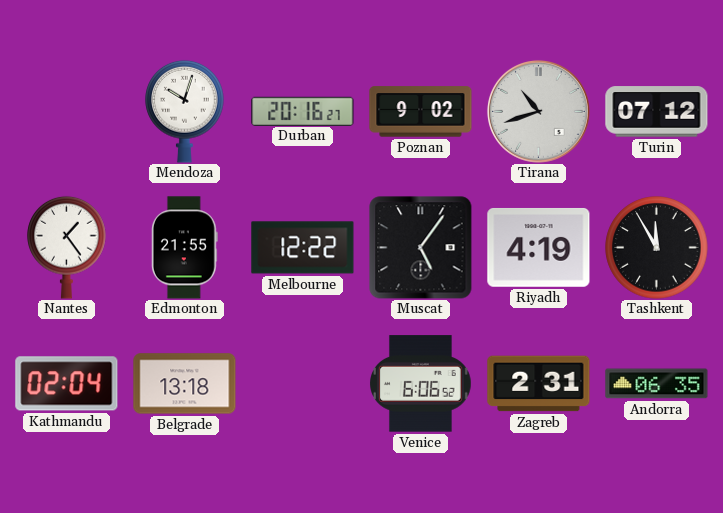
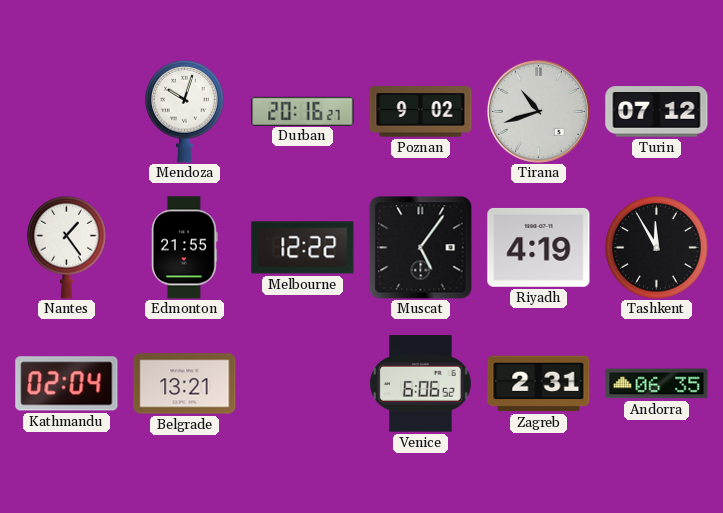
Belgrade: 13:18 -> 13:21
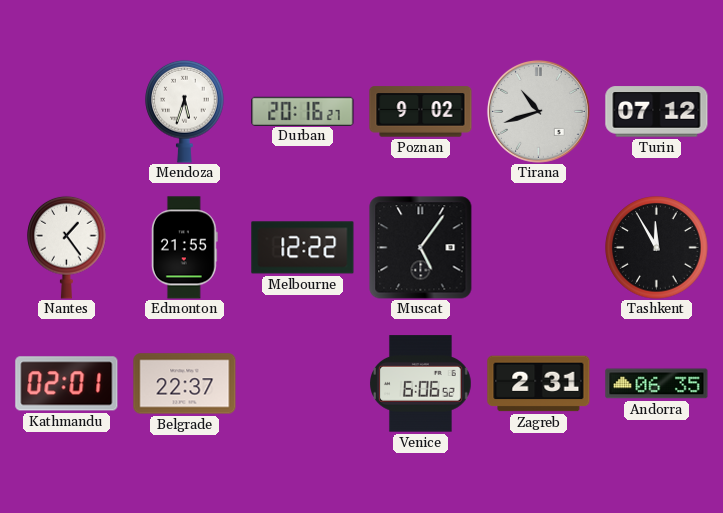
Mendoza: 10:03 -> 5:33
Riyadh: 4:19 -> none
Kathmandu: 02:04 -> 02:01
Belgrade: 13:21 -> 22:37
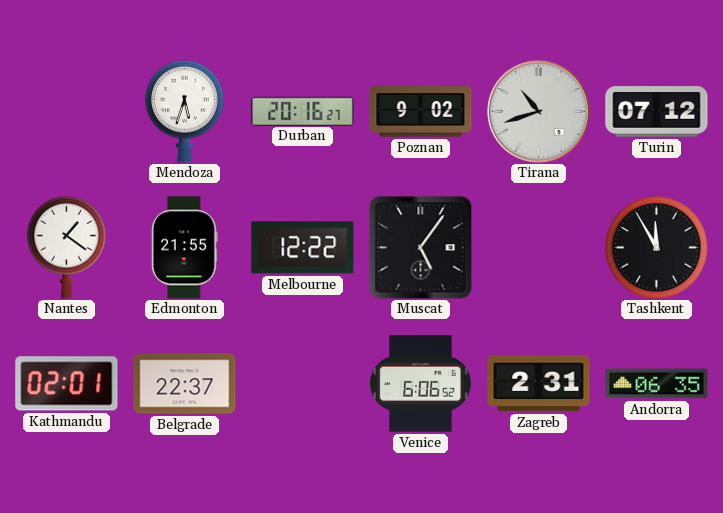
Nantes: 1:24 -> 1:21
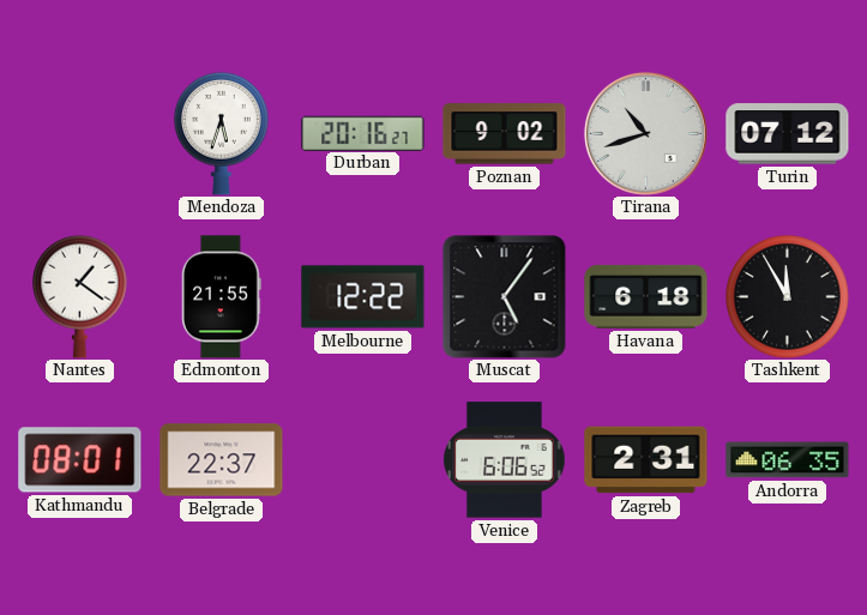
Havana: none -> 6:18
Kathmandu: 02:01 -> 08:01
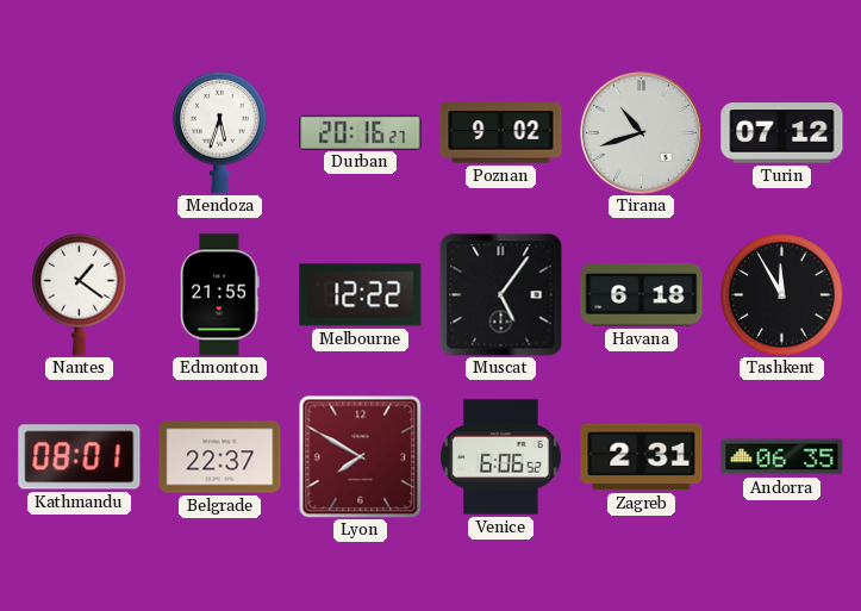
Lyon: none -> 7:50
